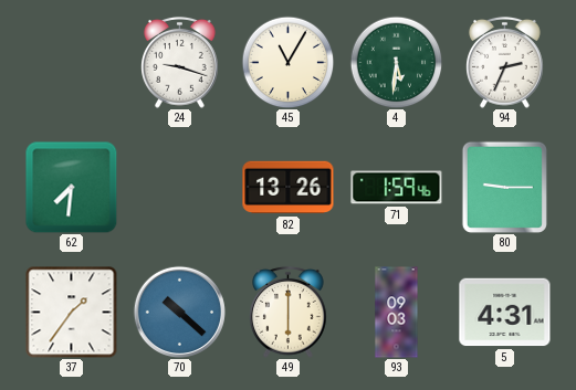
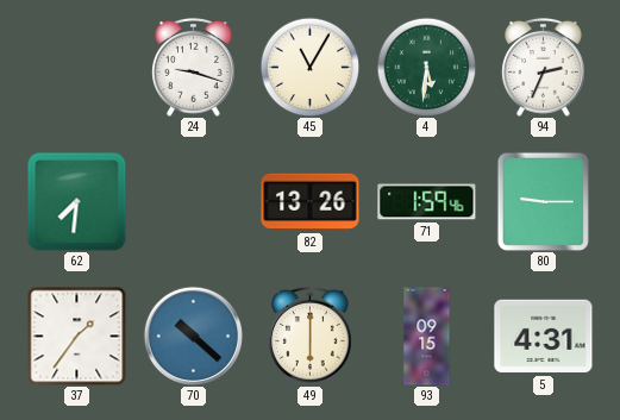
93: 09:03 -> 09:15
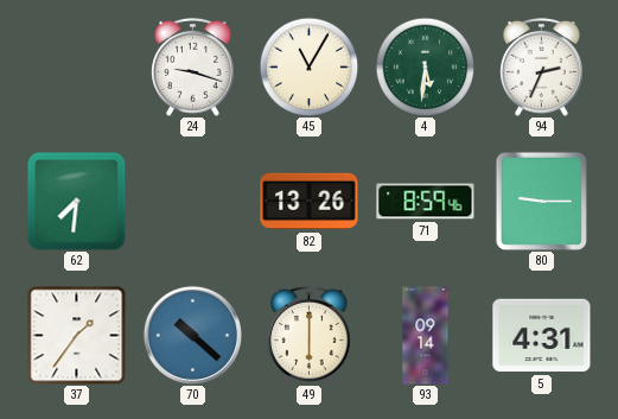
71: 1:59 -> 8:59
93: 09:15 -> 09:14
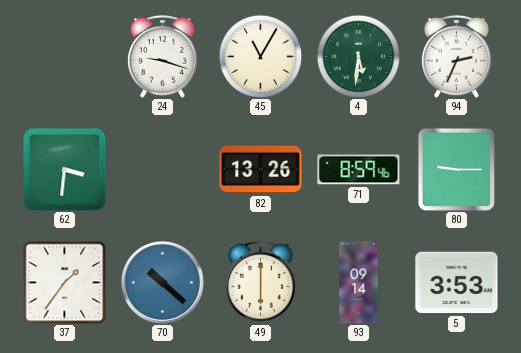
62: 7:31 -> 3:31
5: 4:31 -> 3:53
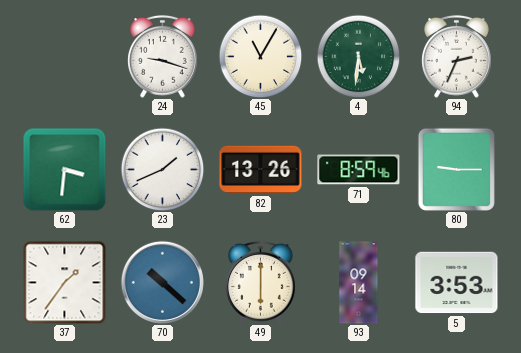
23: none -> 1:41
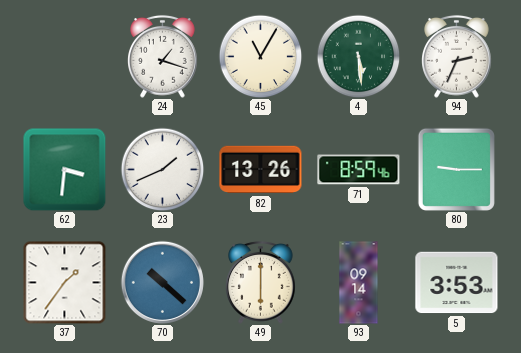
24: 9:18 -> 1:18
4: 5:31 -> 5:29
